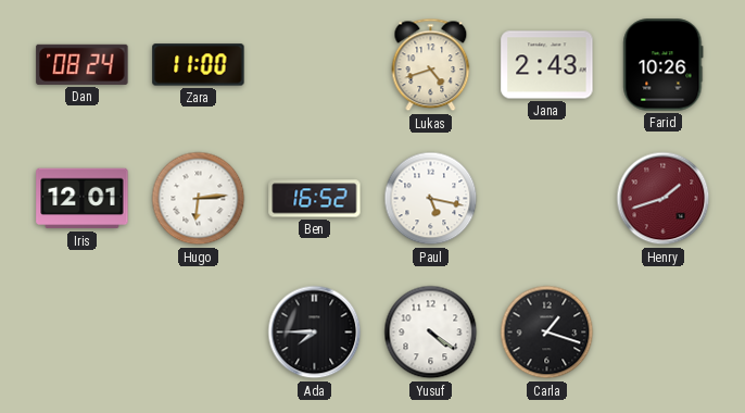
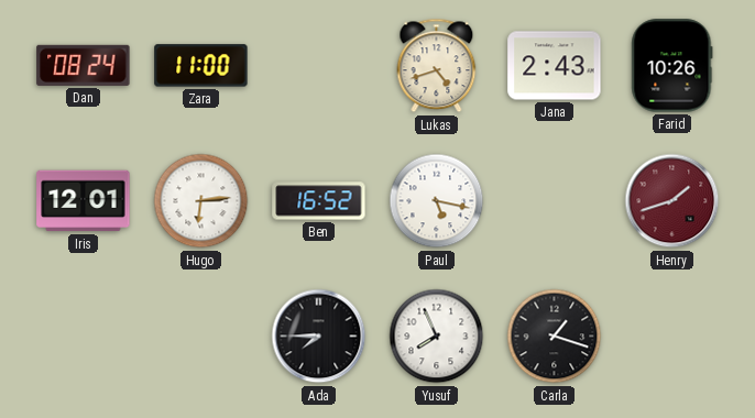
Yusuf: 4:21 -> 7:56
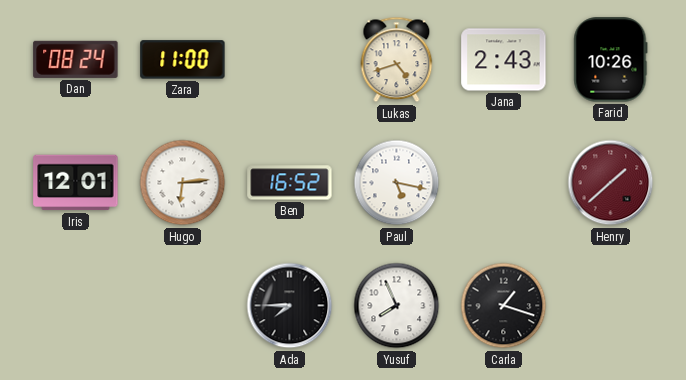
Henry: 1:42 -> 1:38
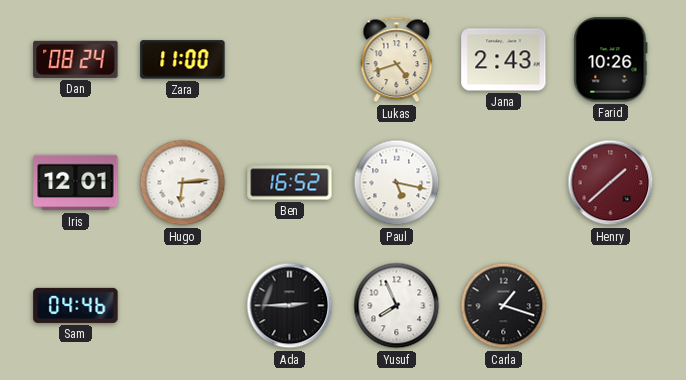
Sam: none -> 04:46
Ada: 7:45 -> 2:45
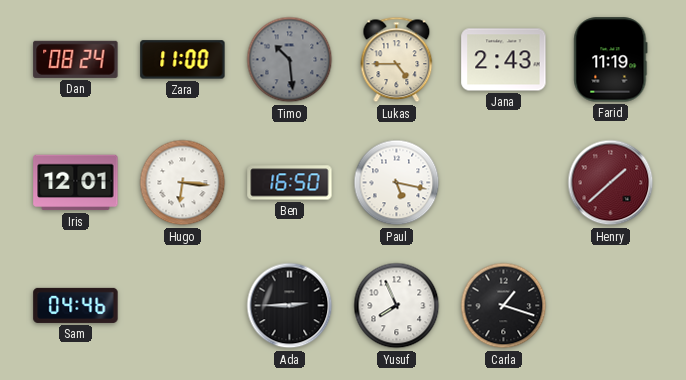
Timo: none -> 10:29
Lukas: 4:42 -> 4:45
Farid: 10:26 -> 11:19
Hugo: 6:14 -> 6:16
Ben: 16:52 -> 16:50
